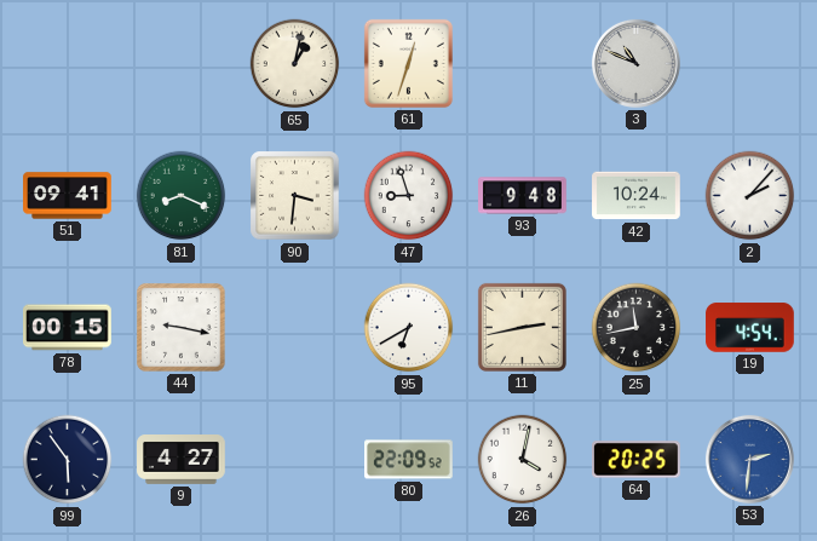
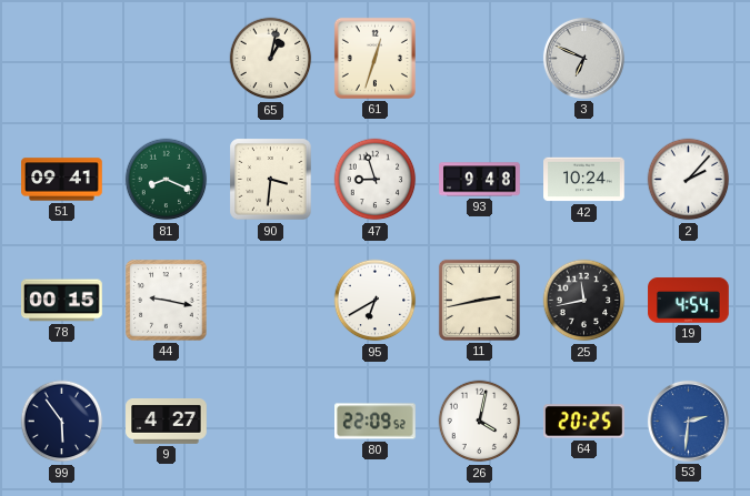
3: 10:49 -> 6:49
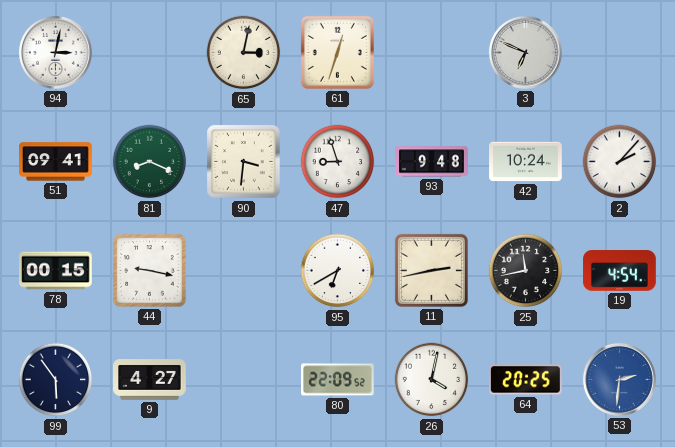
94: none -> 3:02
65: 1:02 -> 3:02
